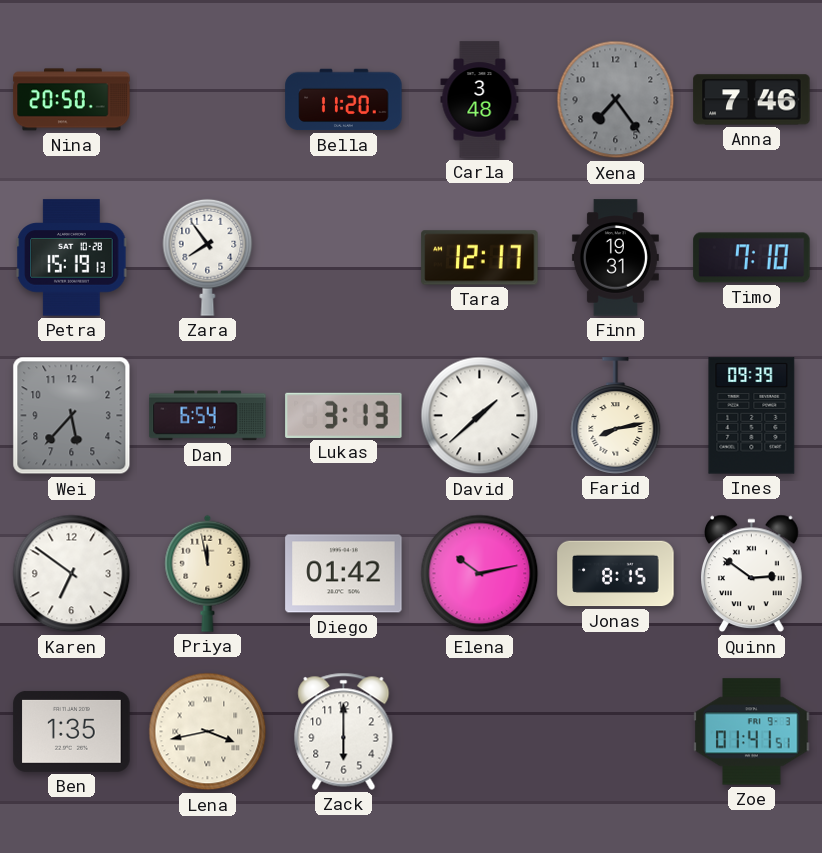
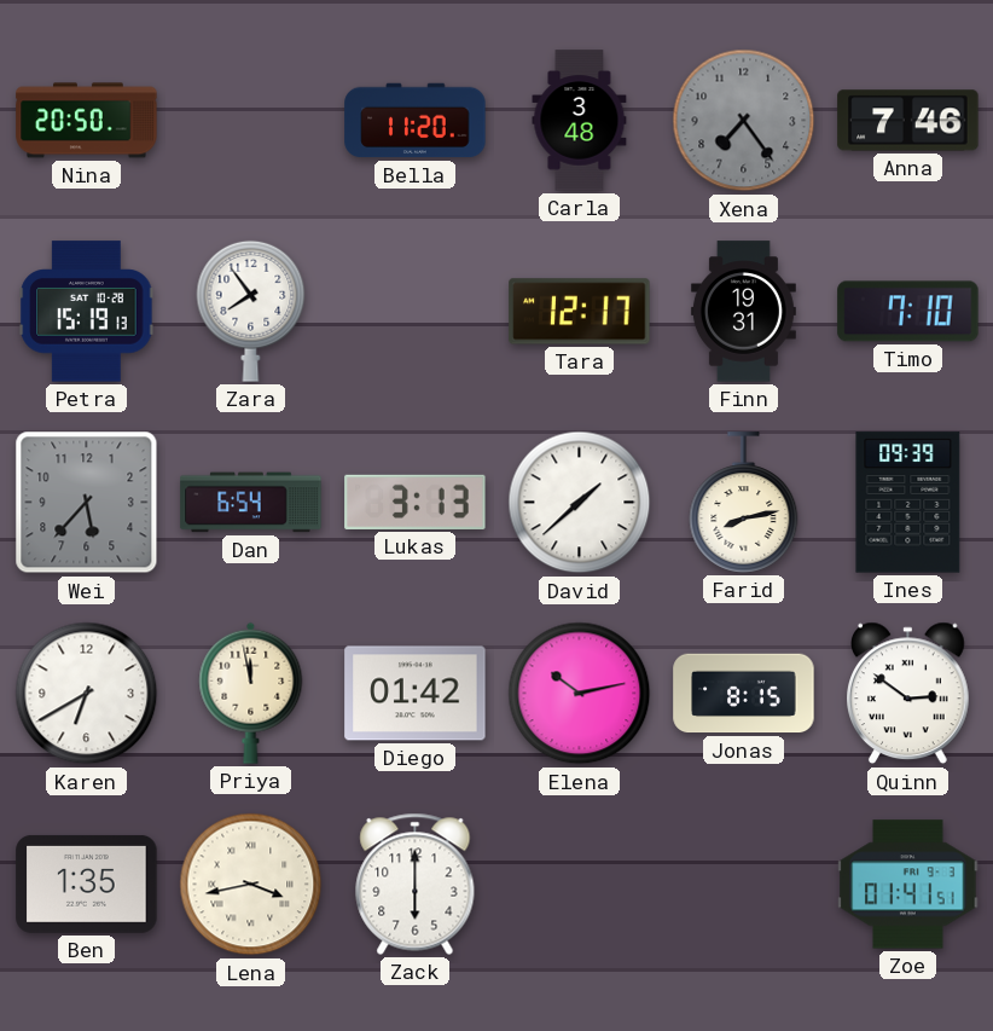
Karen: 6:51 -> 6:40
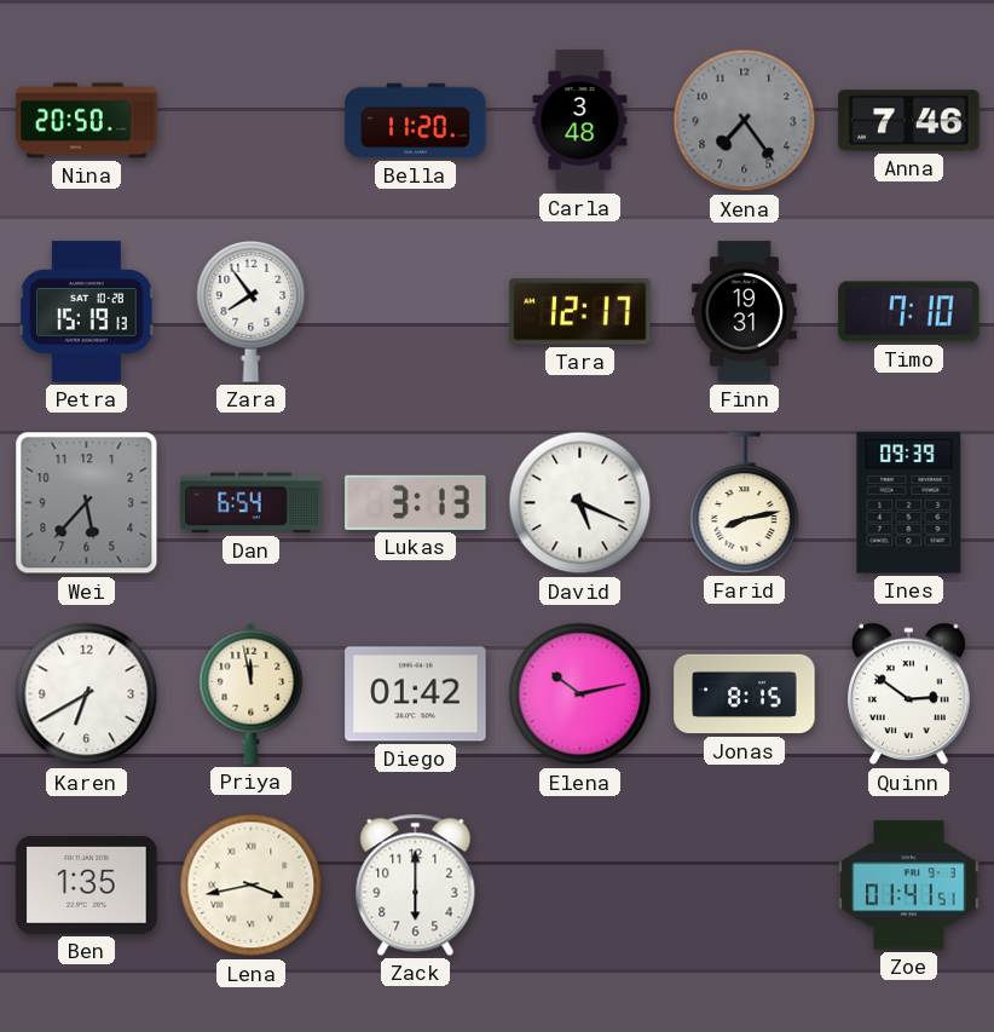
David: 1:38 -> 5:19
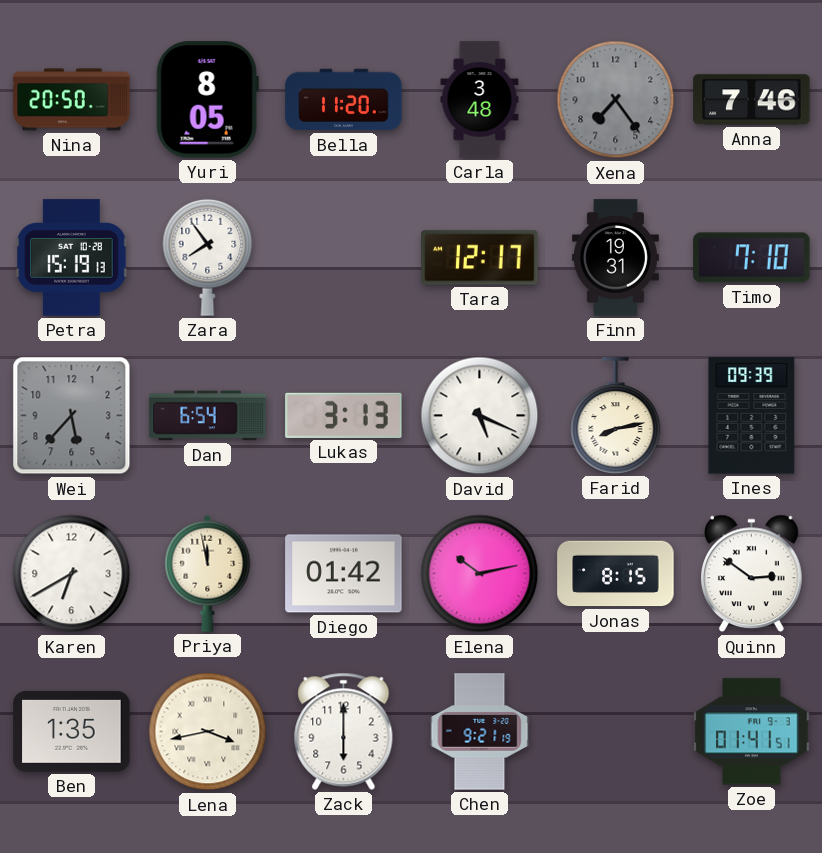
Yuri: none -> 8:05
Chen: none -> 9:21
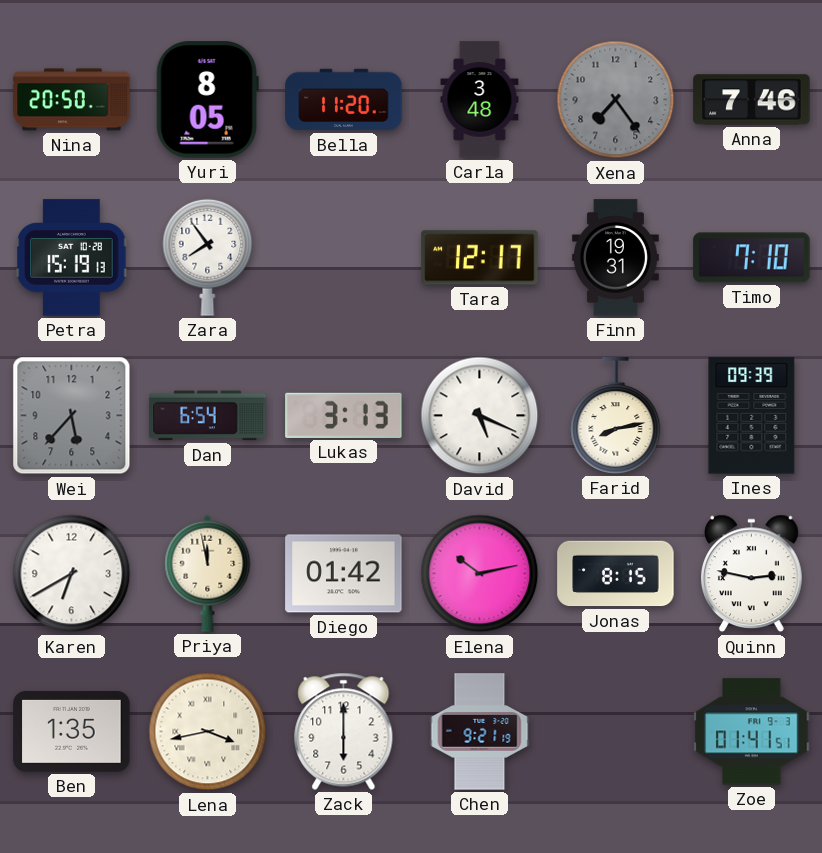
Quinn: 2:51 -> 2:47
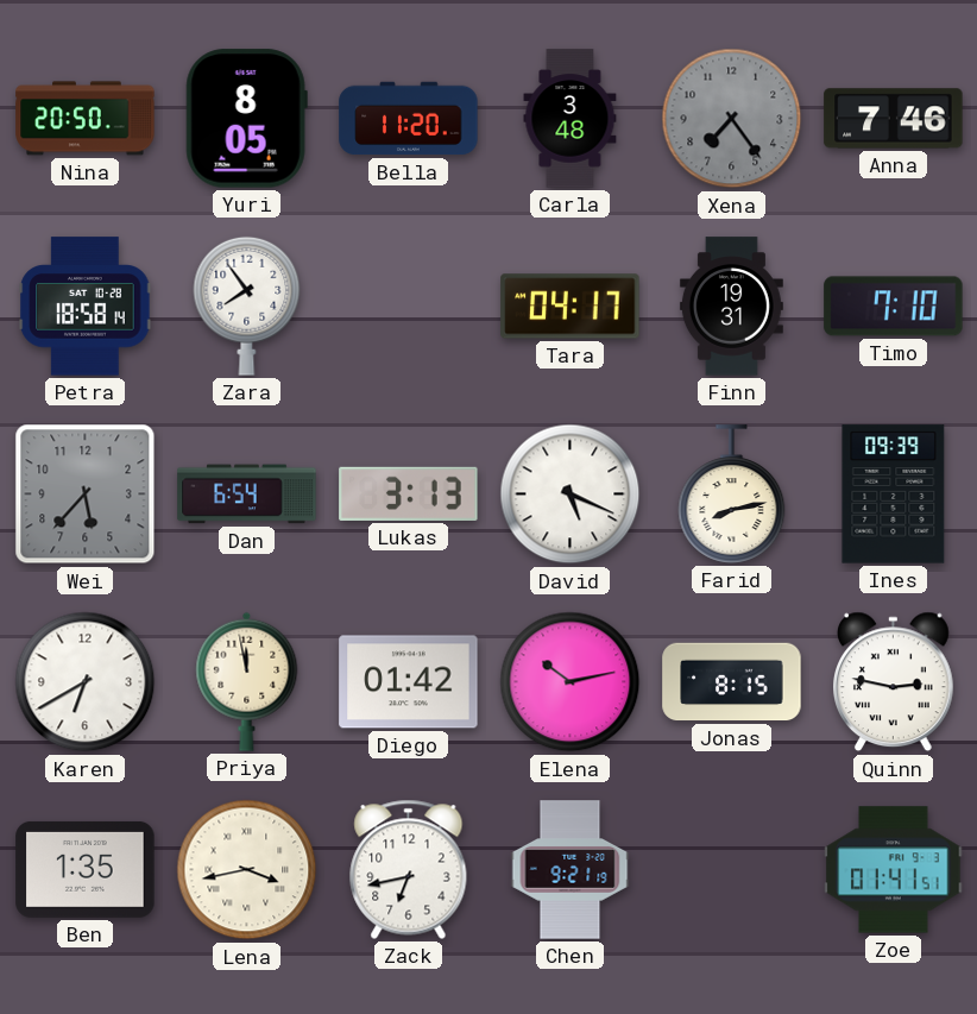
Petra: 15:19 -> 18:58
Tara: 12:17 -> 04:17
Zack: 6:00 -> 6:43
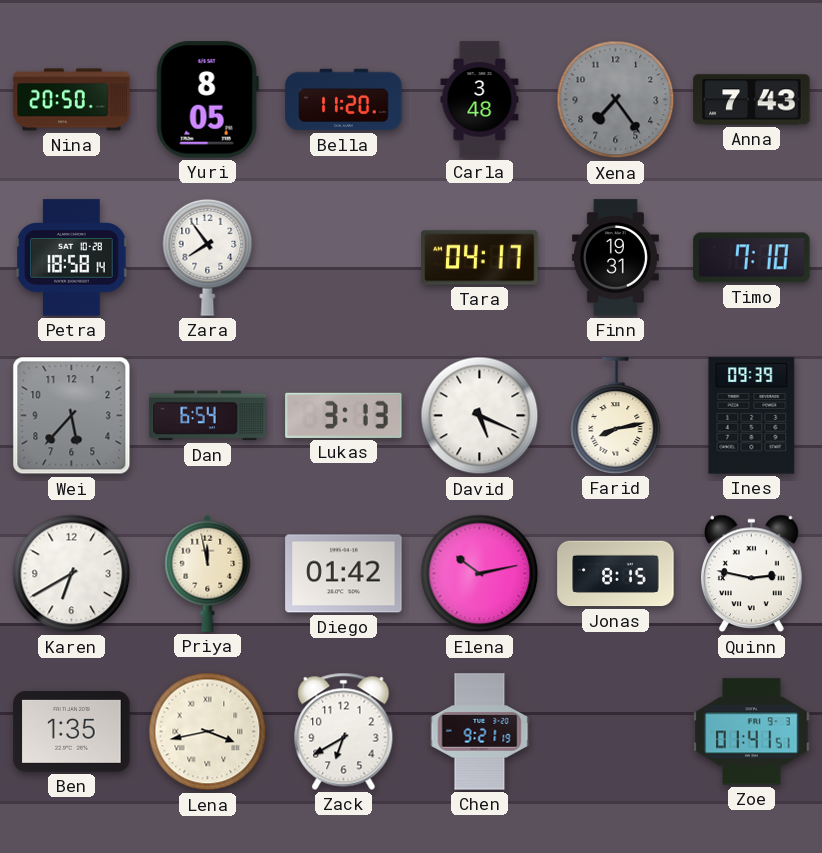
Anna: 7:46 -> 7:43
Zack: 6:43 -> 6:40
